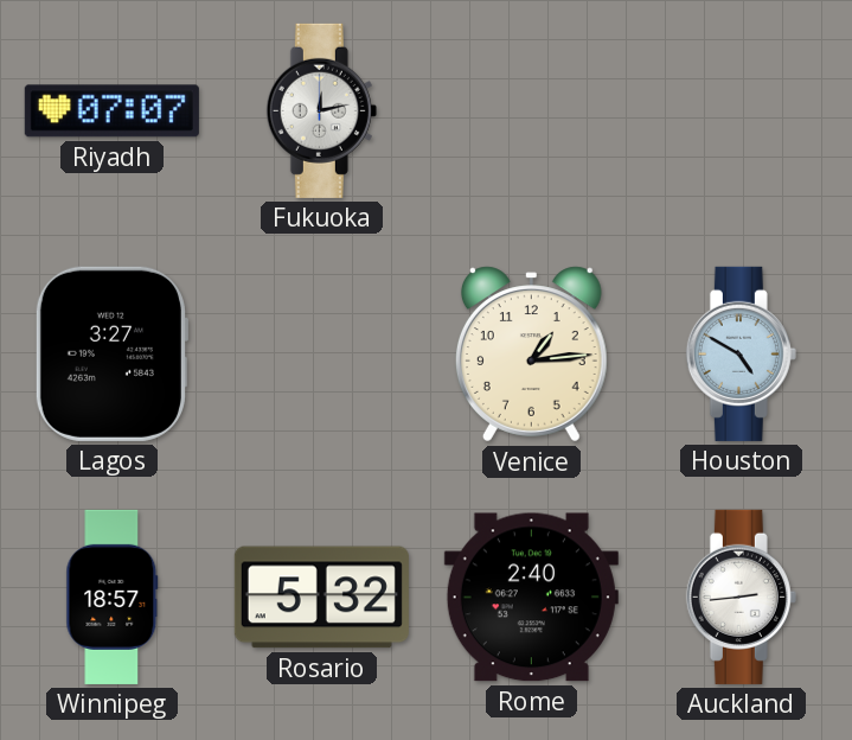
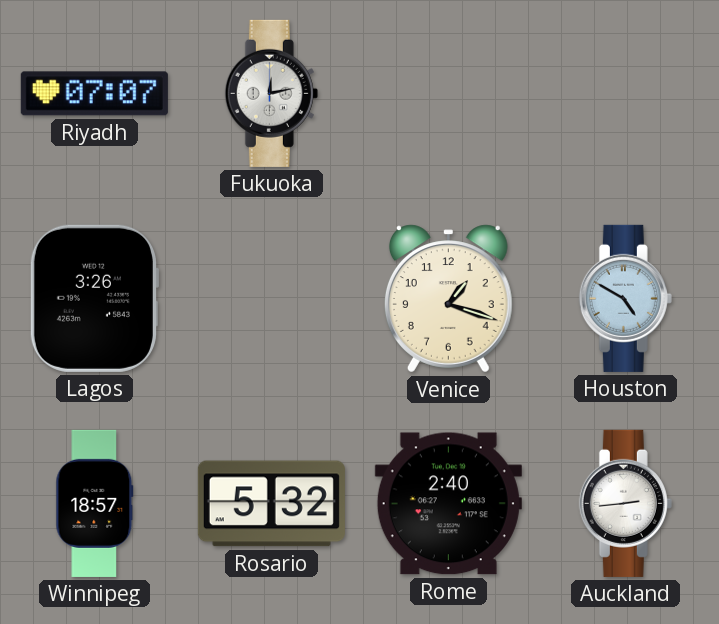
Lagos: 3:27 -> 3:26
Venice: 1:14 -> 1:18
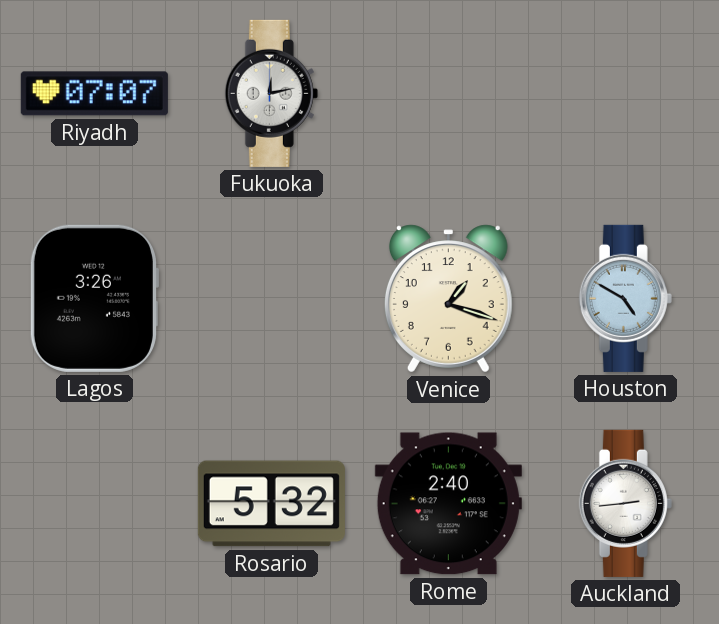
Winnipeg: 18:57 -> none
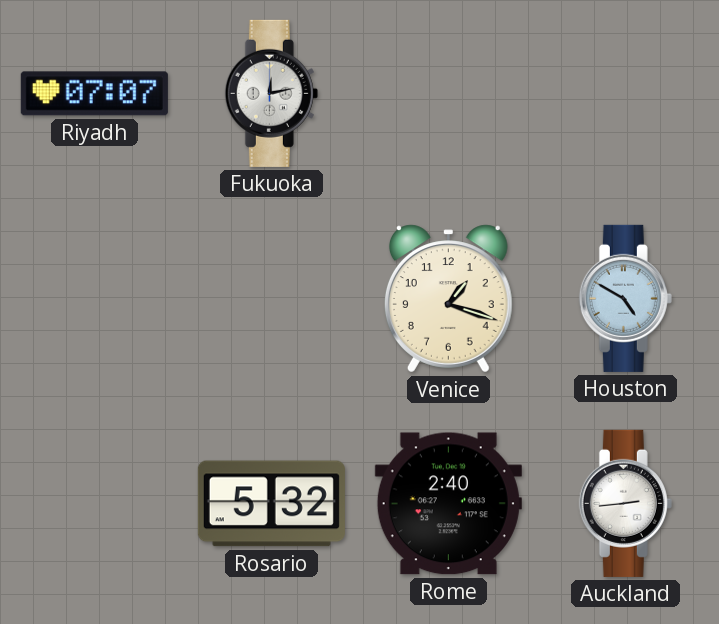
Lagos: 3:26 -> none
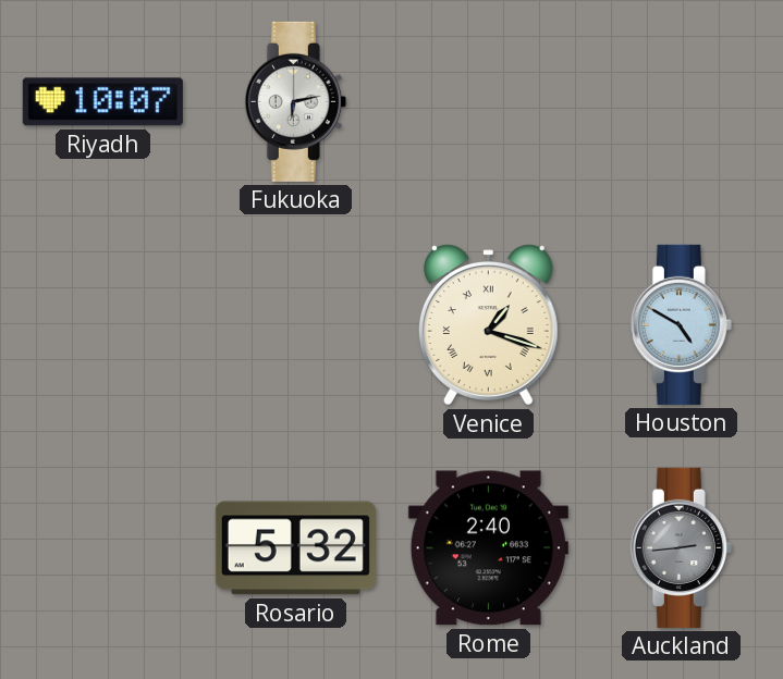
Riyadh: 07:07 -> 10:07
Fukuoka: 12:13 -> 6:13
Venice numerals: Arabic -> Roman
Auckland dial: white -> grey
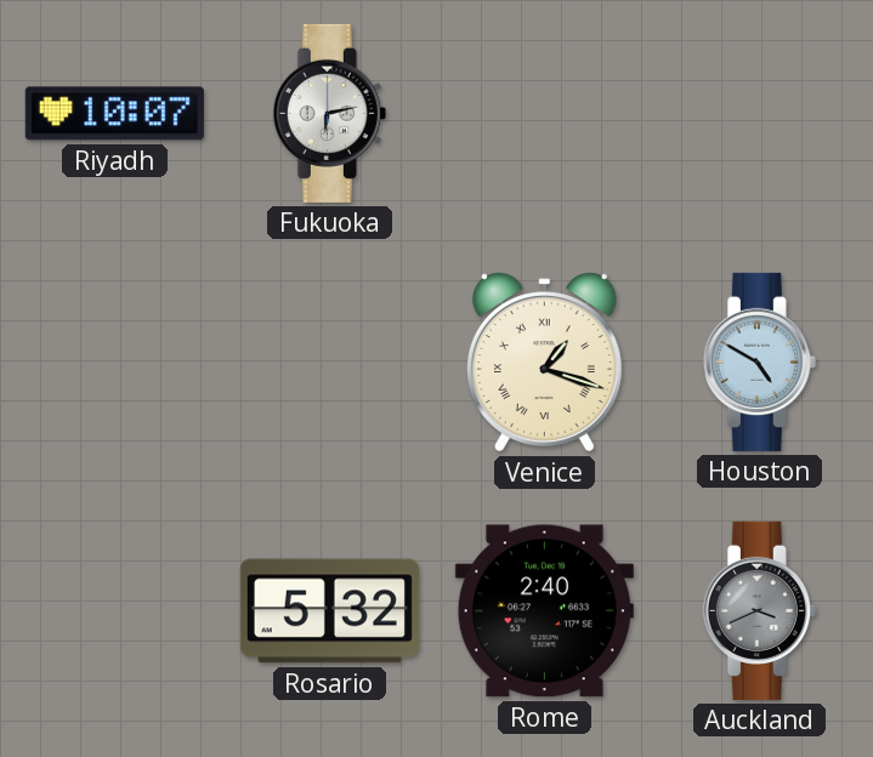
Auckland: 2:44 -> 3:41
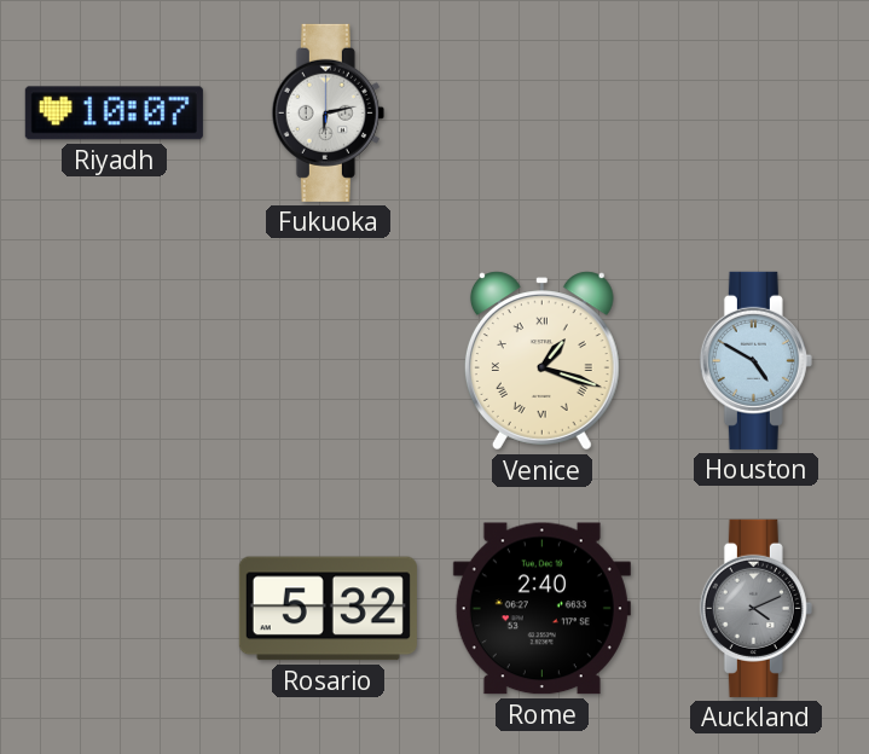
Auckland: 3:41 -> 4:11
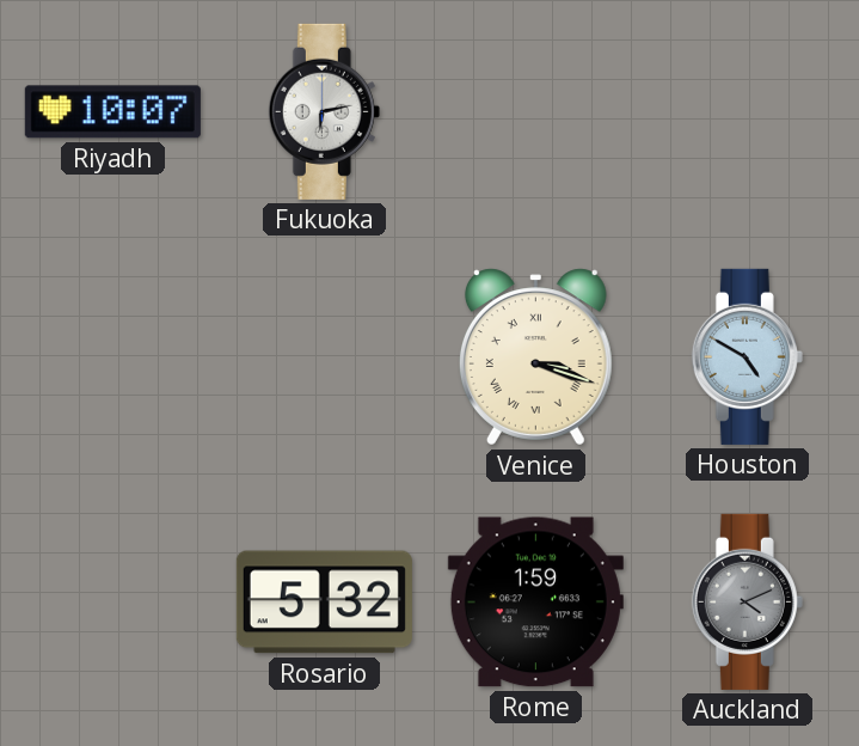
Venice: 1:18 -> 3:18
Rome: 2:40 -> 1:59
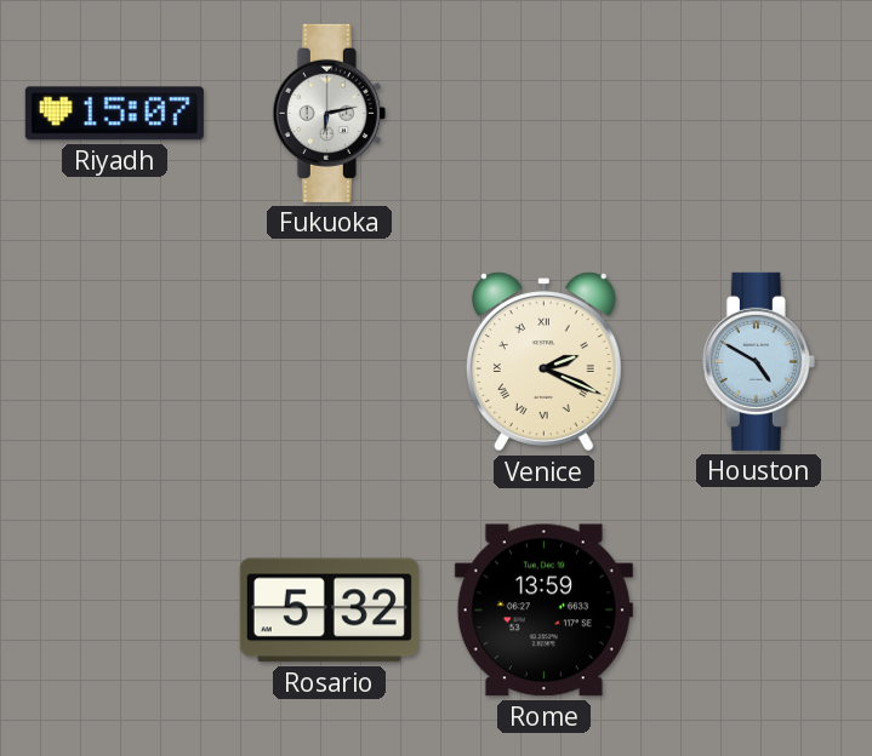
Riyadh: 10:07 -> 15:07
Venice: 3:18 -> 2:19
Rome: 1:59 -> 13:59
Auckland: 4:11 -> none
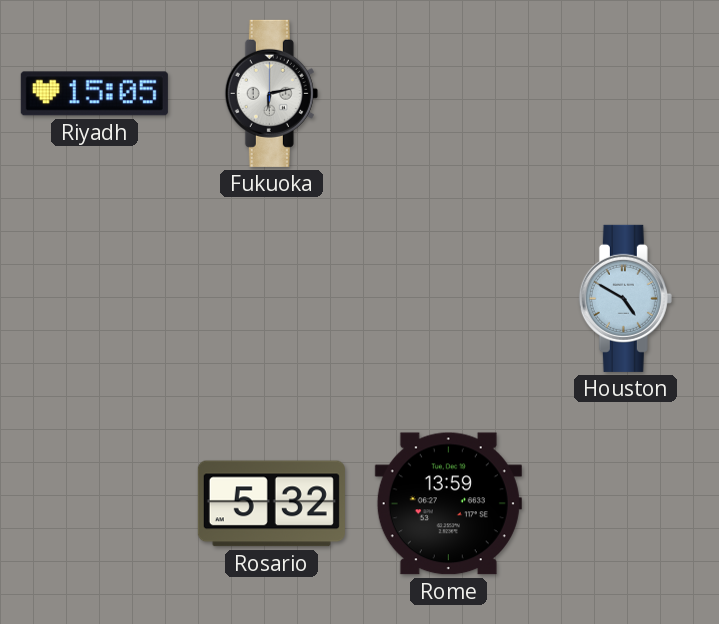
Riyadh: 15:07 -> 15:05
Venice: 2:19 -> none
